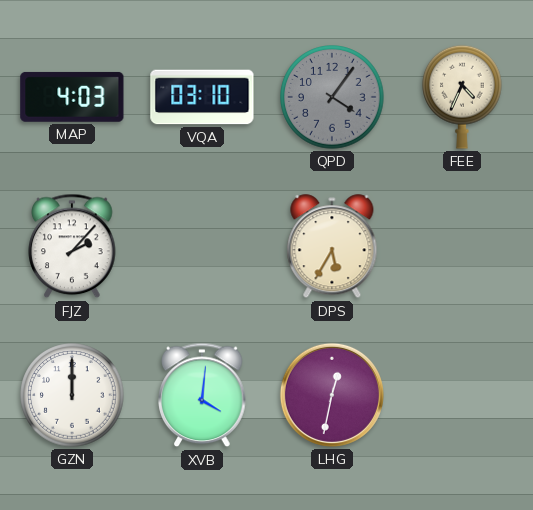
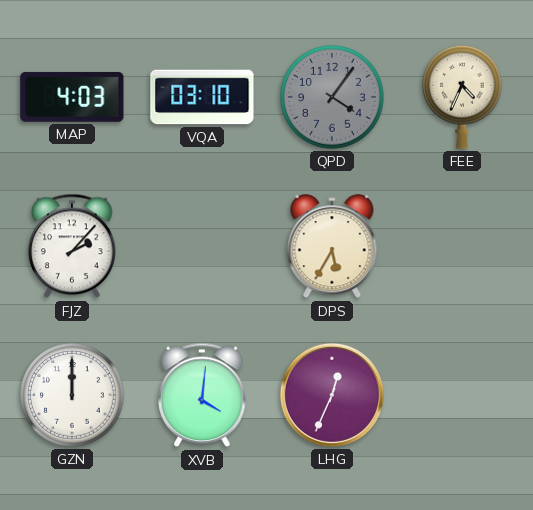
LHG: 12:32 -> 12:34
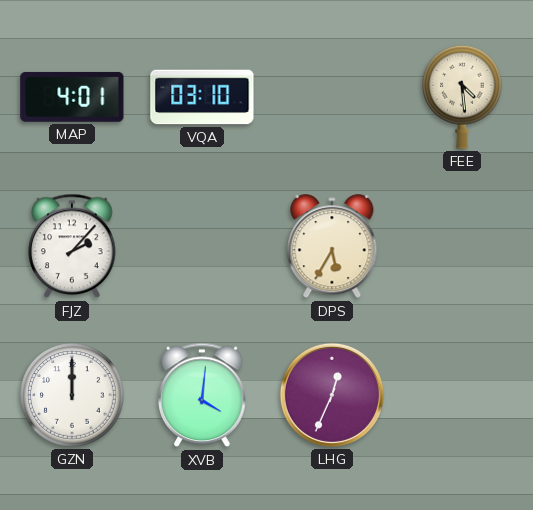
MAP: 4:03 -> 4:01
QPD: 4:06 -> none
FEE: 4:34 -> 4:29
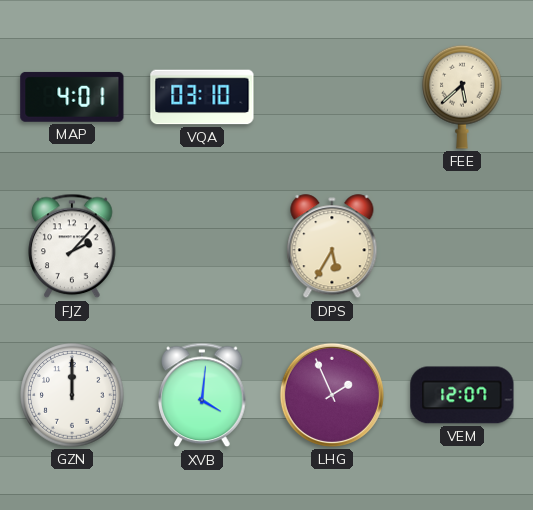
FEE: 4:29 -> 5:38
LHG: 12:34 -> 1:56
VEM: none -> 12:07
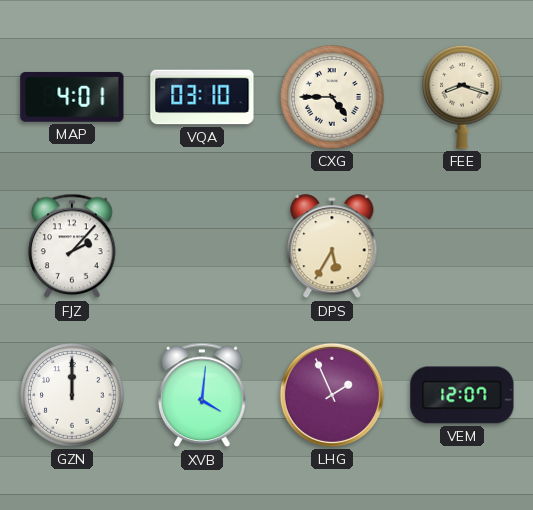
CXG: none -> 4:45
FEE: 5:38 -> 8:18
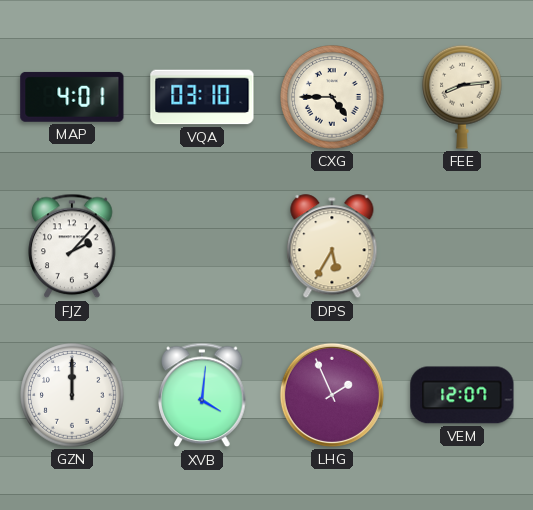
FEE: 8:18 -> 8:14
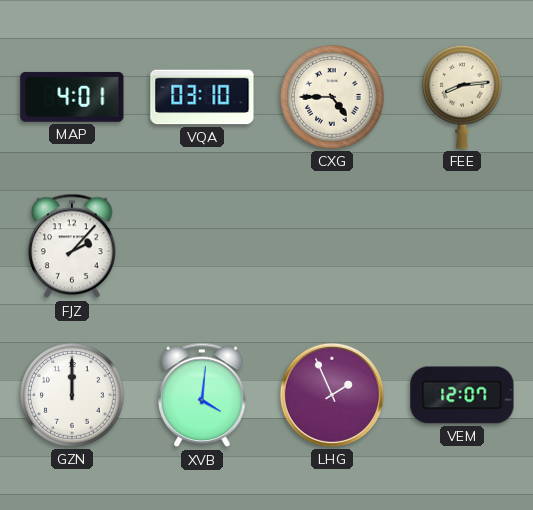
DPS: 5:35 -> none
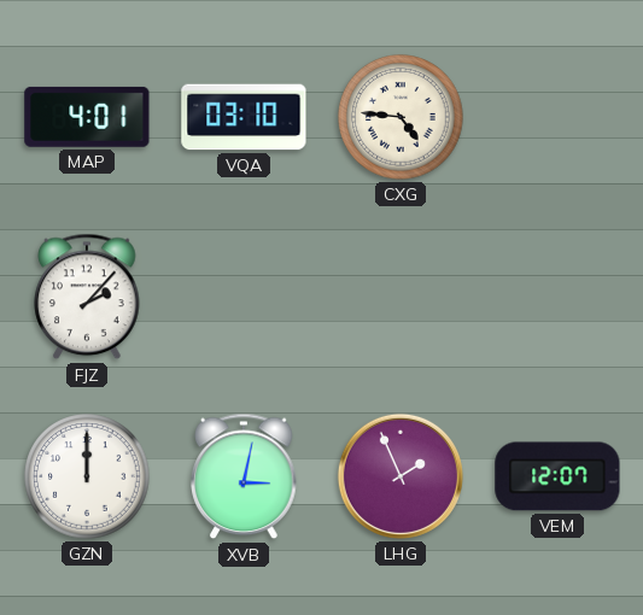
CXG: 4:45 -> 4:46
FEE: 8:14 -> none
XVB: 4:01 -> 3:02
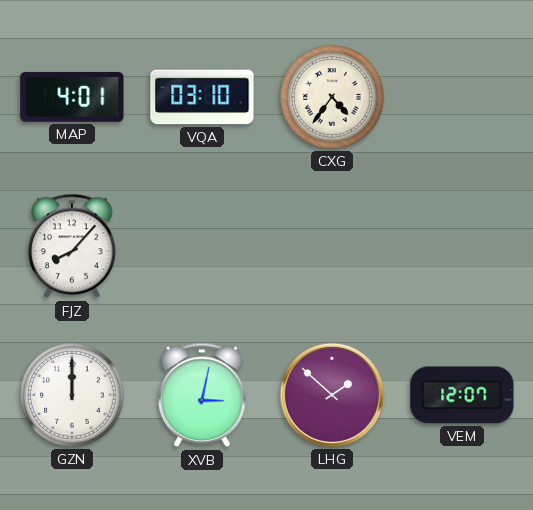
CXG: 4:46 -> 4:36
FJZ: 2:07 -> 8:07
LHG: 1:56 -> 1:52
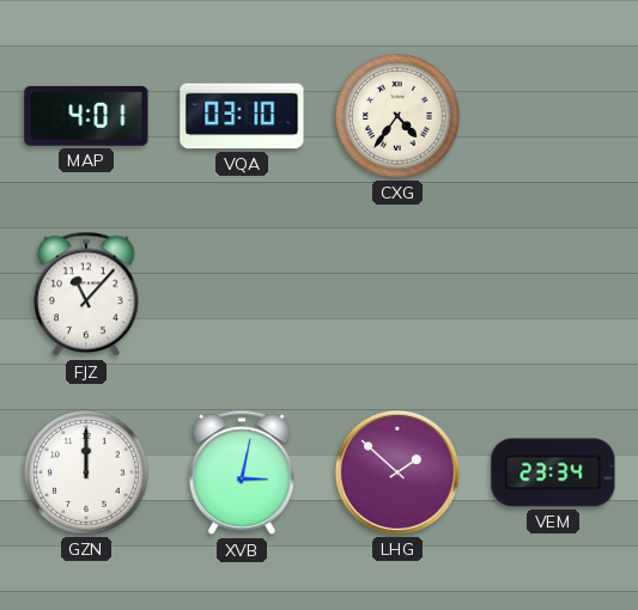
FJZ: 8:07 -> 11:07
VEM: 12:07 -> 23:34
